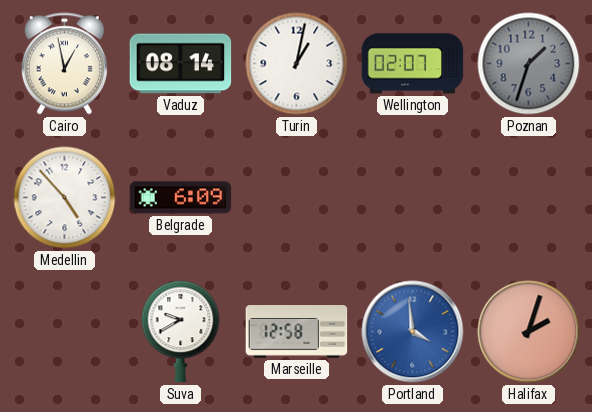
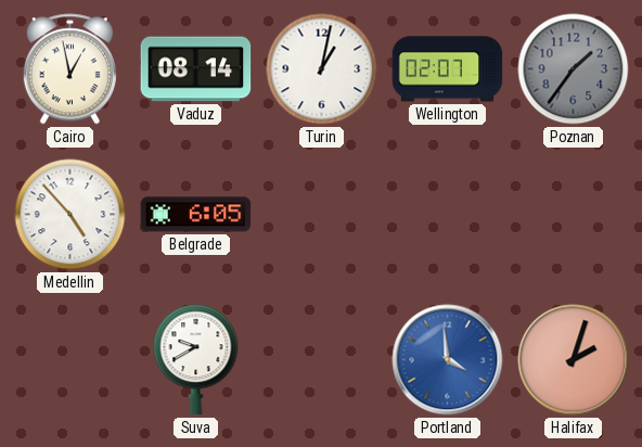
Poznan: 1:33 -> 1:36
Belgrade: 6:09 -> 6:05
Marseille: 12:58 -> none
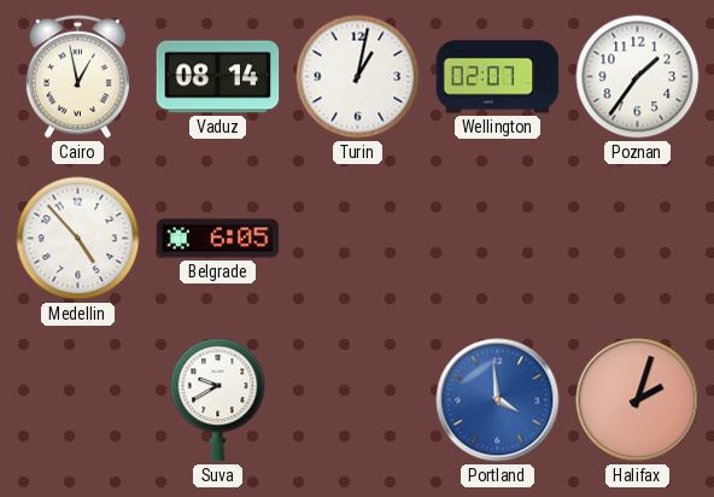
Poznan dial: grey -> white
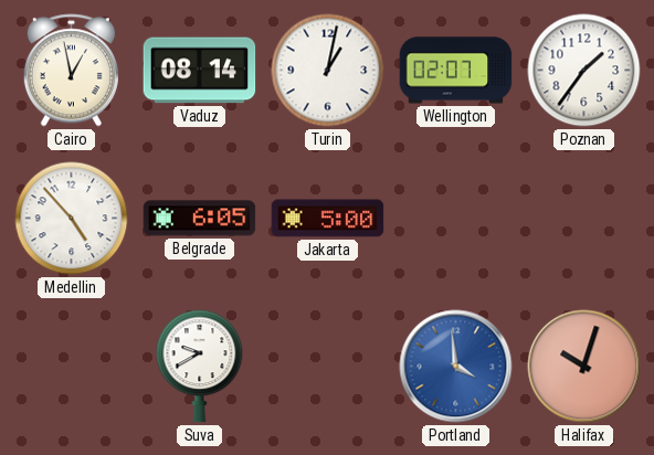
Jakarta: none -> 5:00
Halifax: 2:03 -> 10:03
